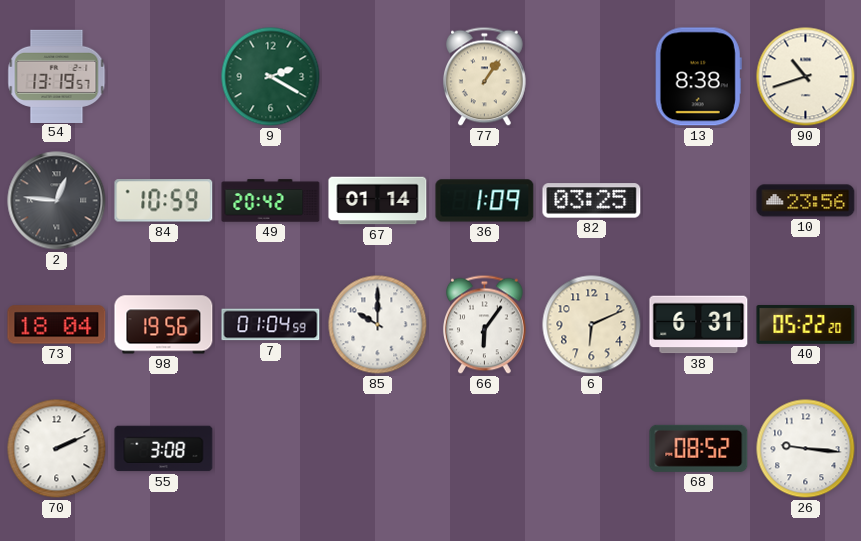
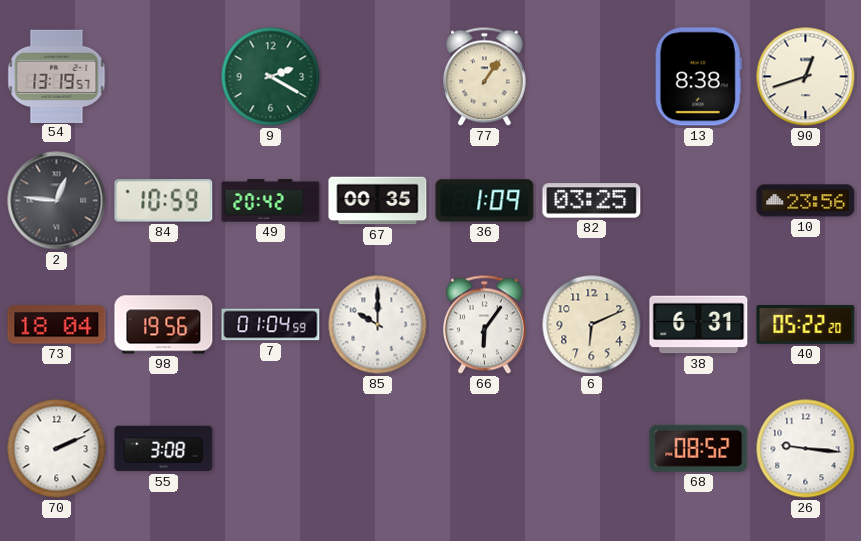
90: 10:42 -> 12:42
67: 01:14 -> 00:35
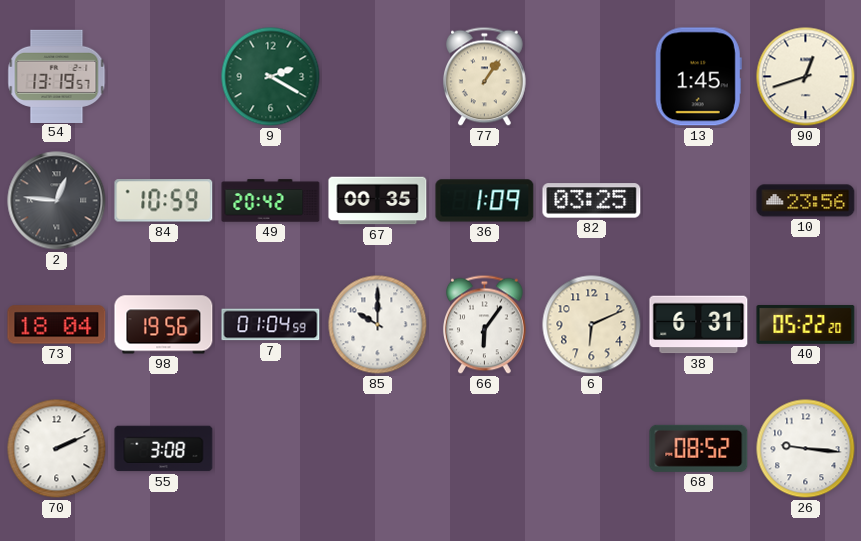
13: 8:38 -> 1:45
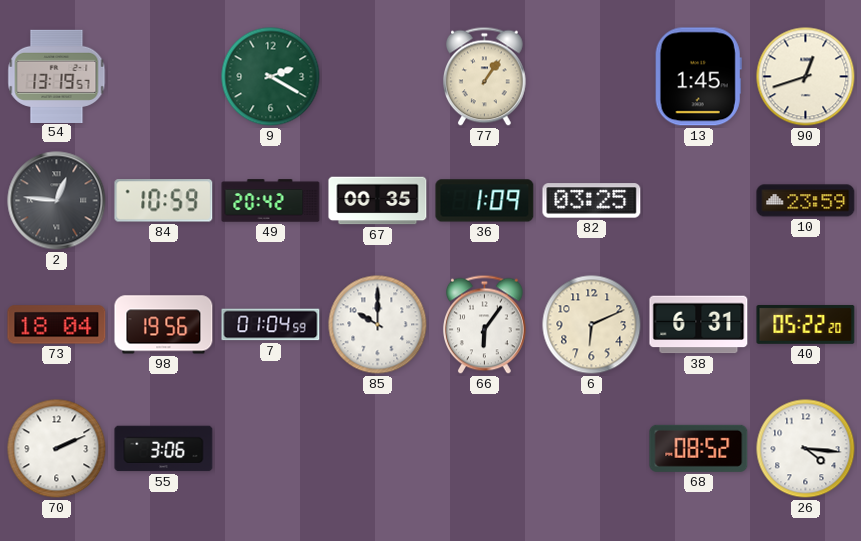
10: 23:56 -> 23:59
55: 3:08 -> 3:06
26: 9:16 -> 4:16
